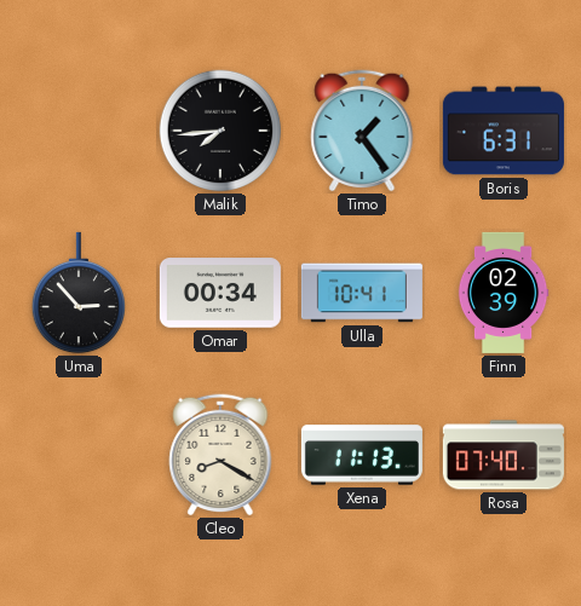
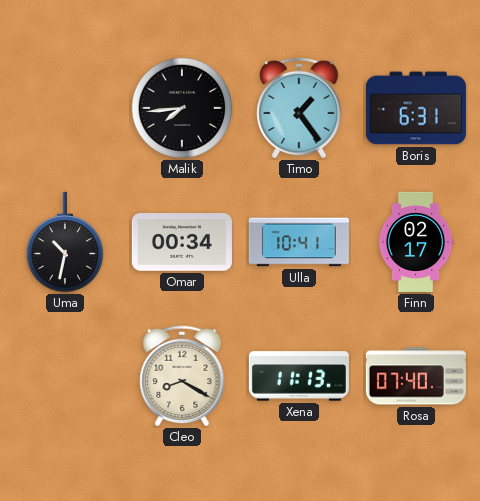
Uma: 2:53 -> 10:32
Finn: 02:39 -> 02:17
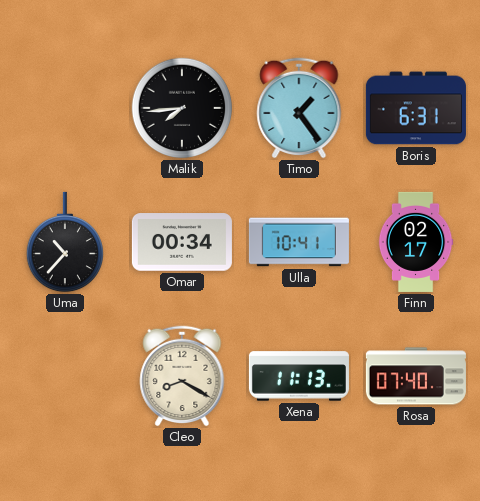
Uma: 10:32 -> 10:37
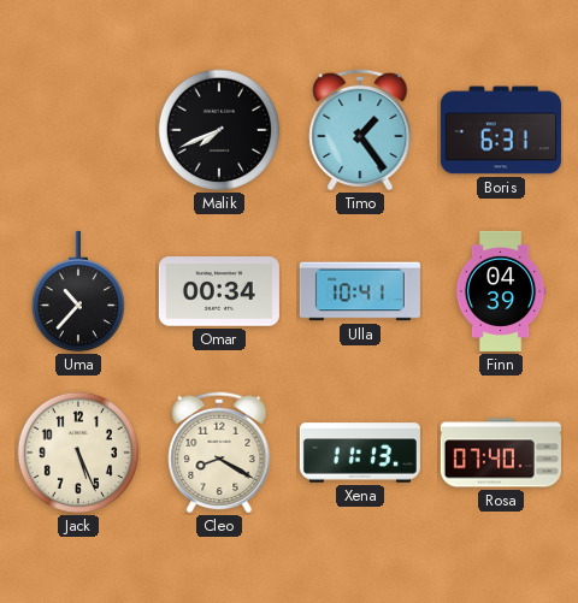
Malik: 7:44 -> 7:41
Finn: 02:17 -> 04:39
Jack: none -> 5:26
